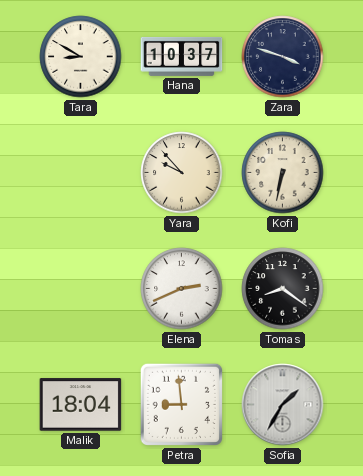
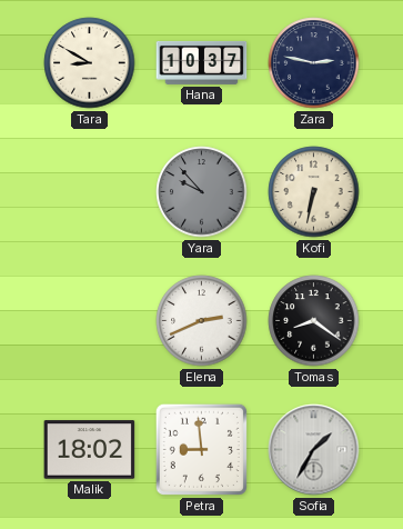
Zara: 3:48 -> 2:47
Yara dial: cream -> grey
Malik: 18:04 -> 18:02
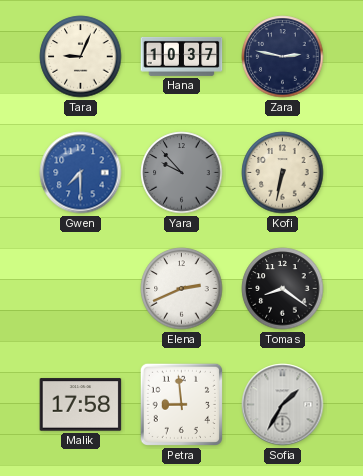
Tara: 8:50 -> 9:04
Gwen: none -> 7:30
Malik: 18:02 -> 17:58
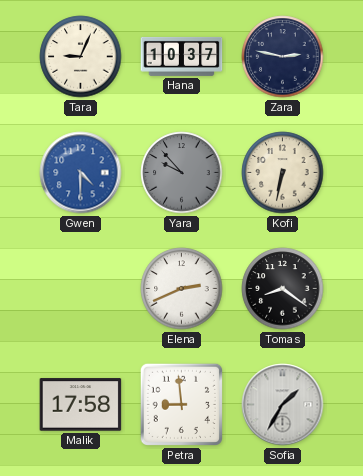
Gwen: 7:30 -> 4:30
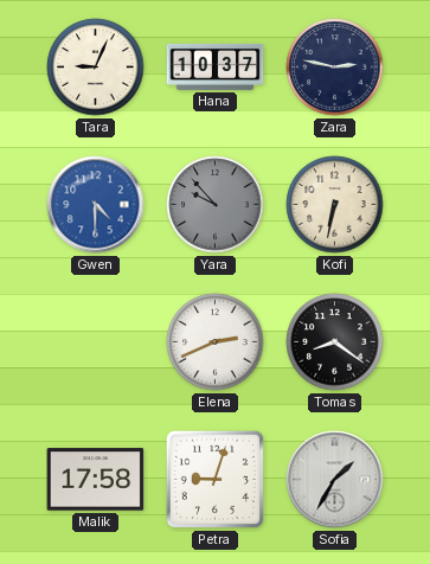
Petra: 8:59 -> 9:03
